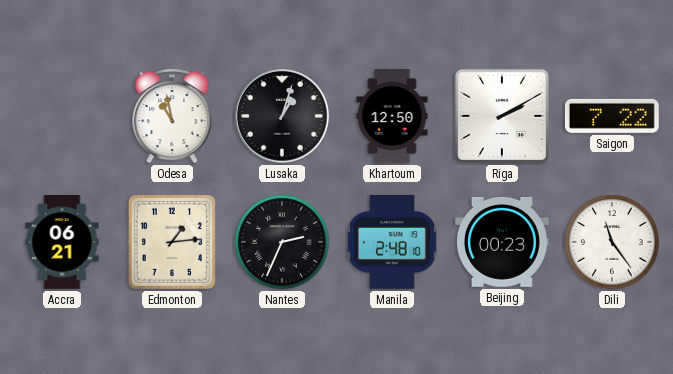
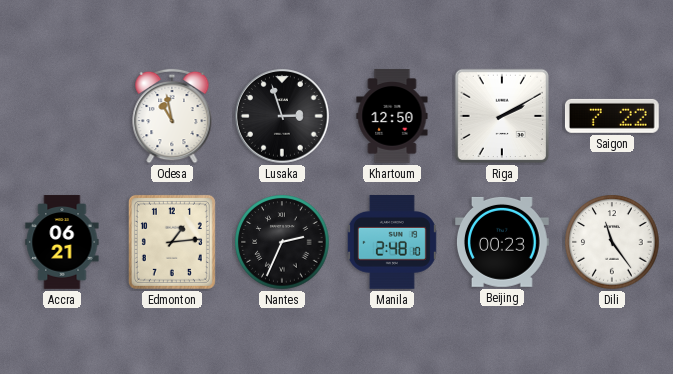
Lusaka: 1:03 -> 2:57
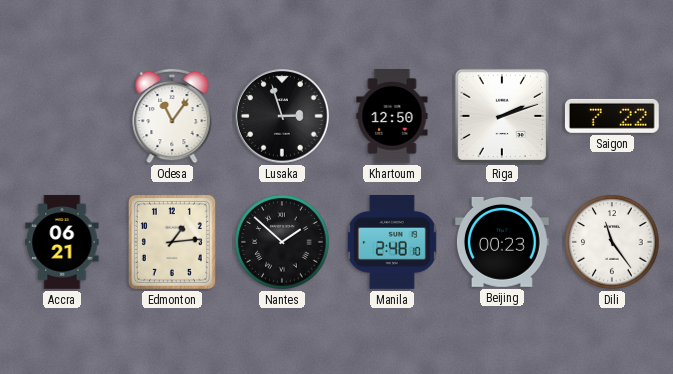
Odesa: 10:58 -> 11:06
Riga: 2:10 -> 2:12
Nantes: 2:34 -> 1:52
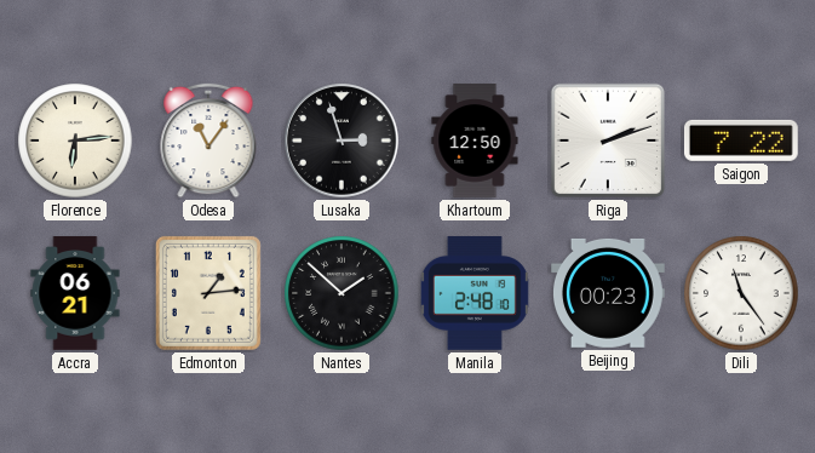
Florence: none -> 6:14
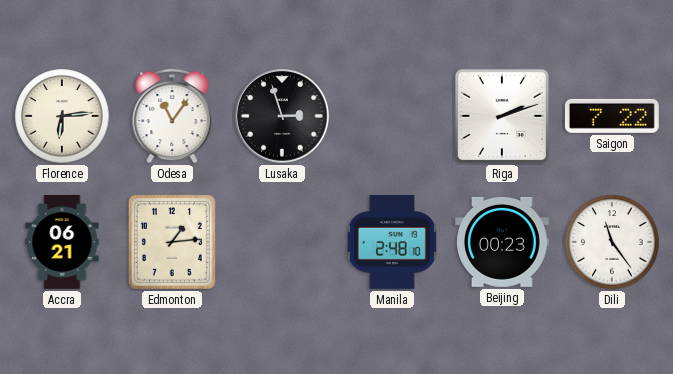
Khartoum: 12:50 -> none
Nantes: 1:52 -> none
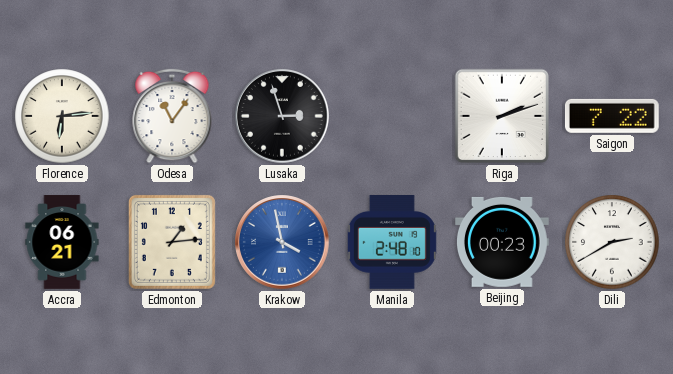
Krakow: none -> 3:58
Dili: 11:24 -> 2:40
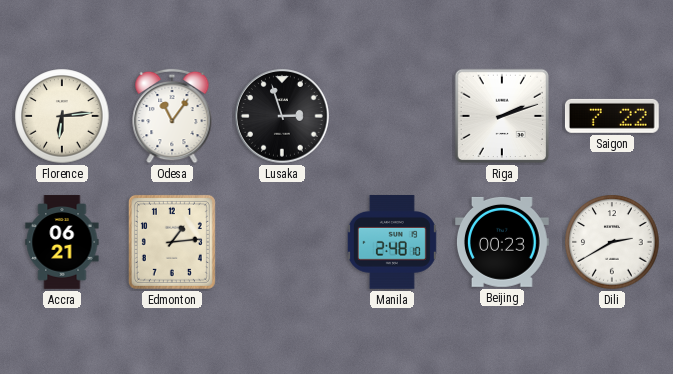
Krakow: 3:58 -> none
